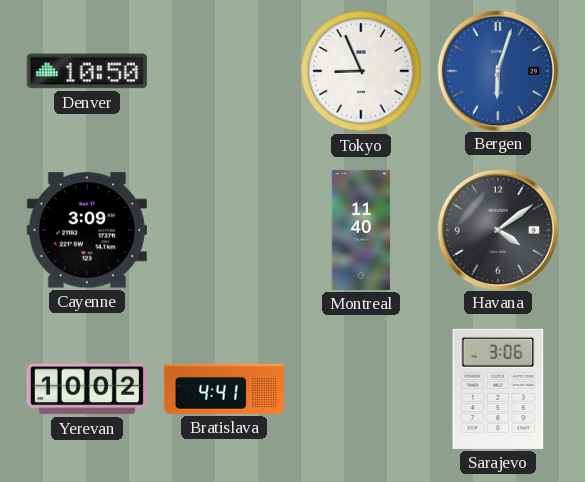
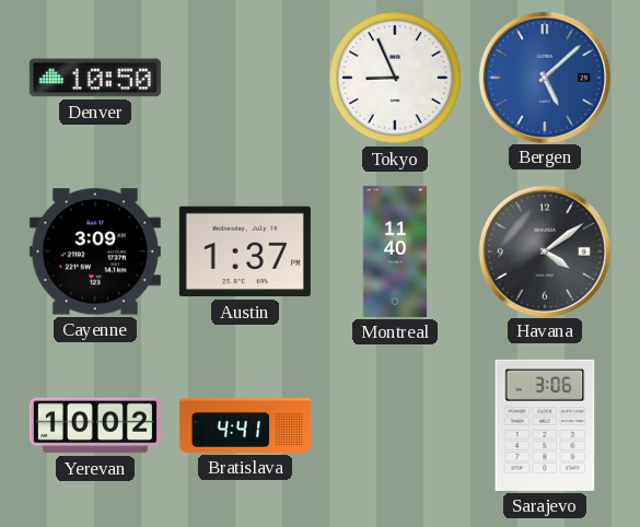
Bergen: 6:03 -> 5:08
Austin: none -> 1:37
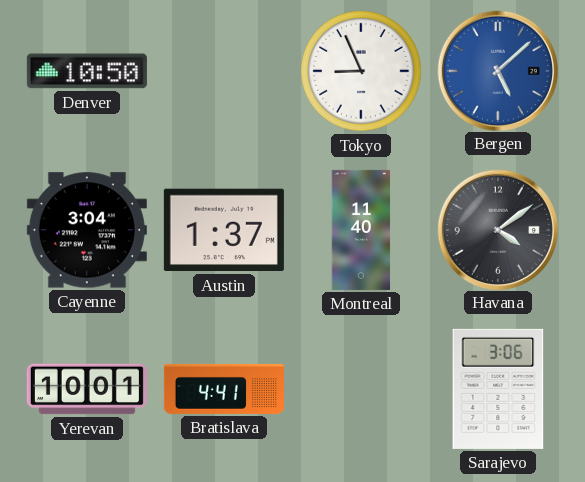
Cayenne: 3:09 -> 3:04
Yerevan: 10:02 -> 10:01
